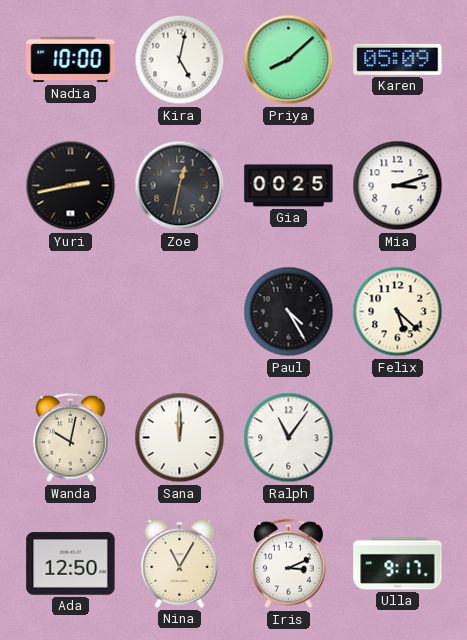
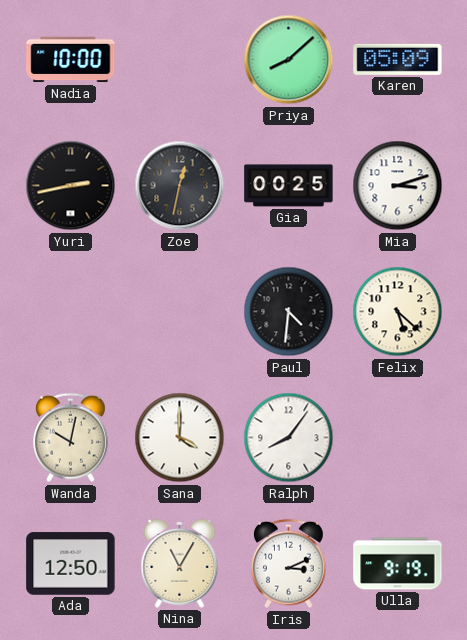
Kira: 5:02 -> none
Paul: 4:25 -> 4:31
Sana: 12:00 -> 4:00
Ralph: 11:06 -> 8:06
Ulla: 9:17 -> 9:19
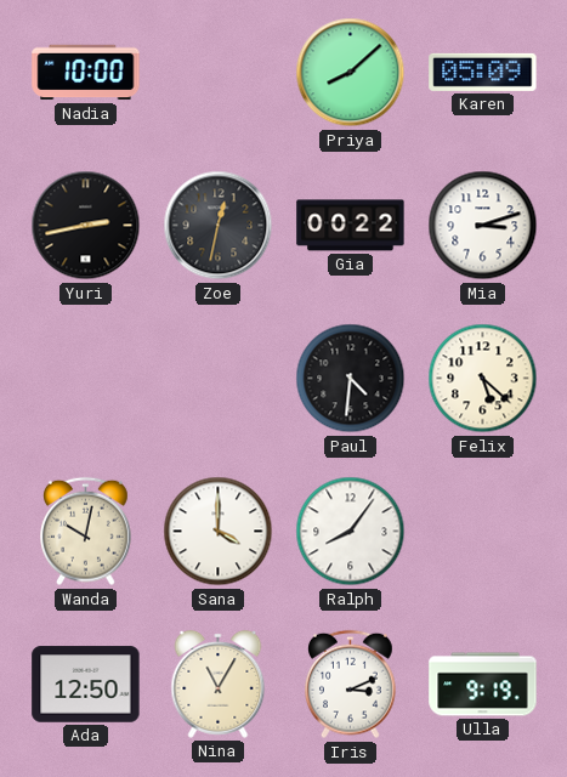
Gia: 00:25 -> 00:22
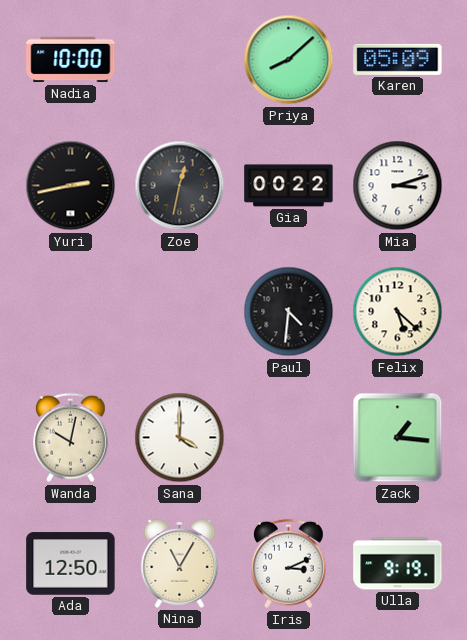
Ralph: 8:06 -> none
Zack: none -> 1:16
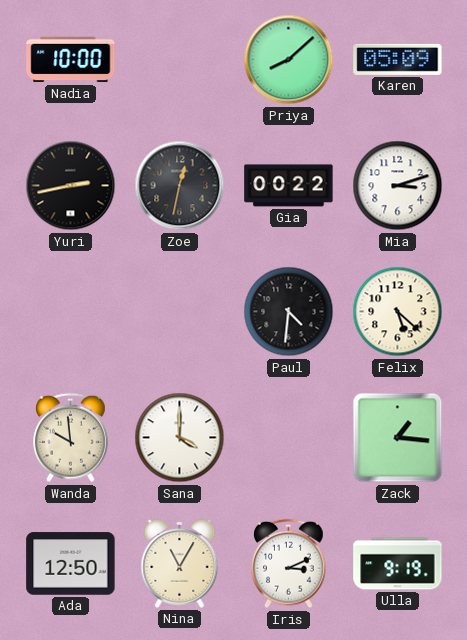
Wanda: 10:02 -> 9:59
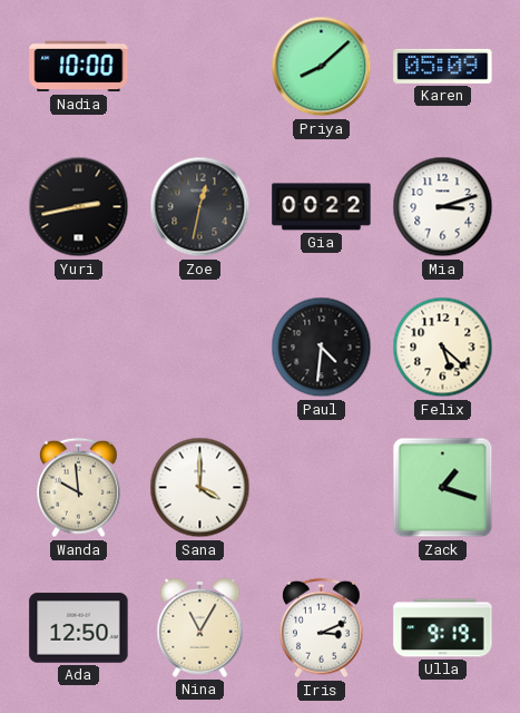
Zack: 1:16 -> 1:18
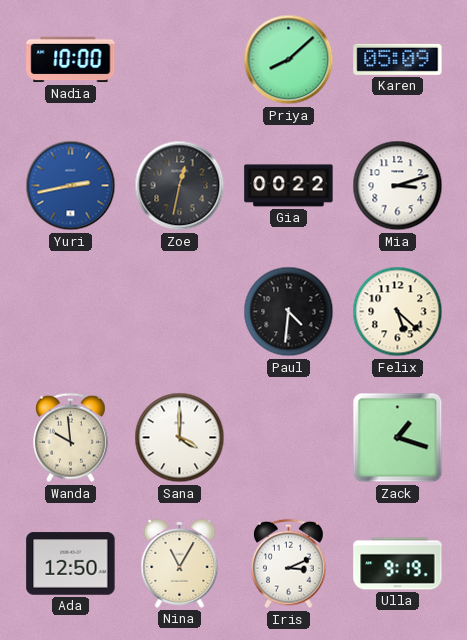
Yuri dial: black -> blue
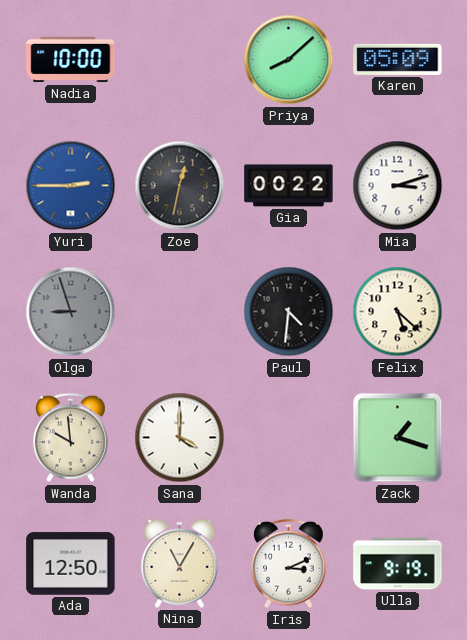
Yuri: 2:43 -> 2:45
Olga: none -> 8:57
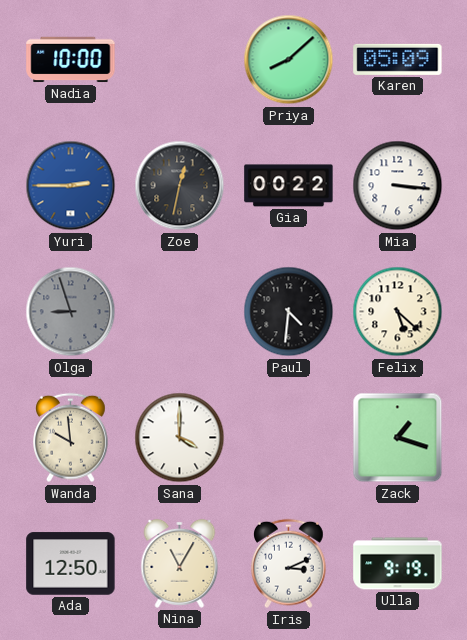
Mia: 3:12 -> 3:16
